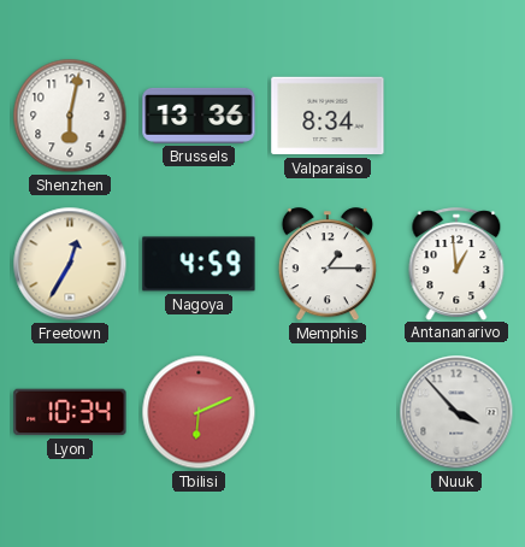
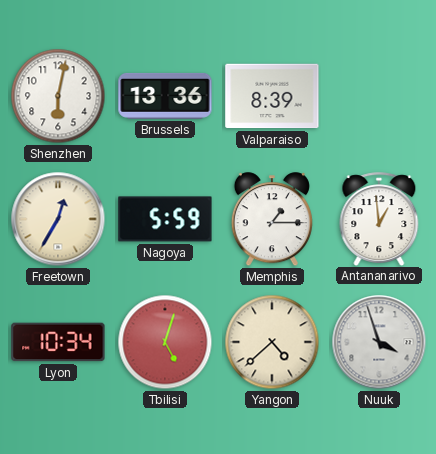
Valparaiso: 8:34 -> 8:39
Nagoya: 4:59 -> 5:59
Tbilisi: 6:11 -> 5:03
Yangon: none -> 4:38
Nuuk: 3:53 -> 3:57
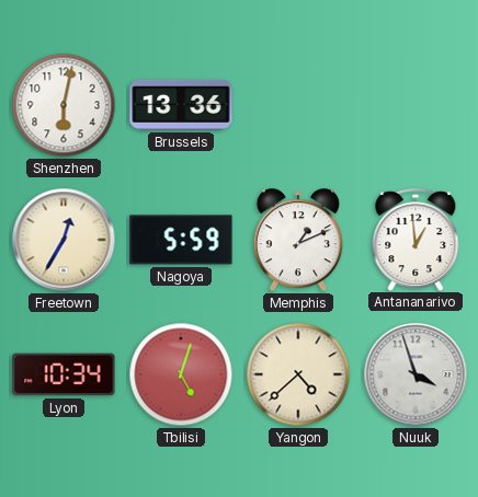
Valparaiso: 8:39 -> none
Memphis: 1:15 -> 1:11
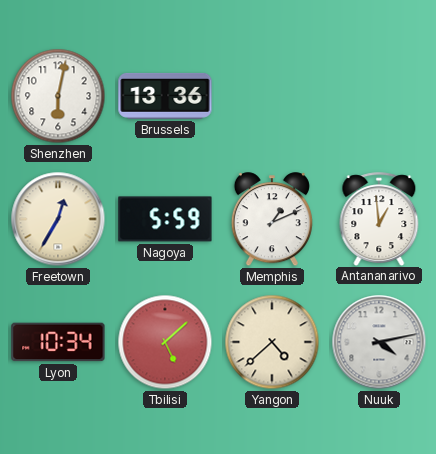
Tbilisi: 5:03 -> 5:08
Nuuk: 3:57 -> 4:13
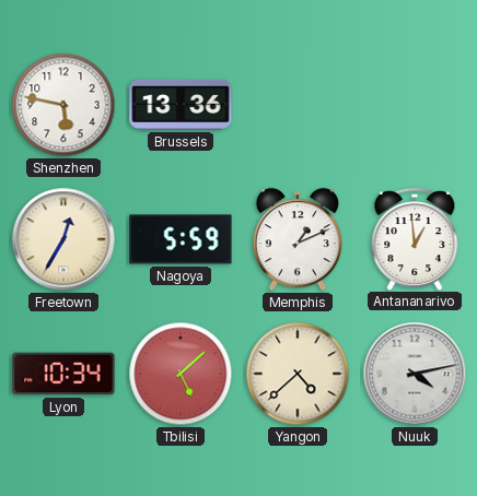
Shenzhen: 6:02 -> 5:47
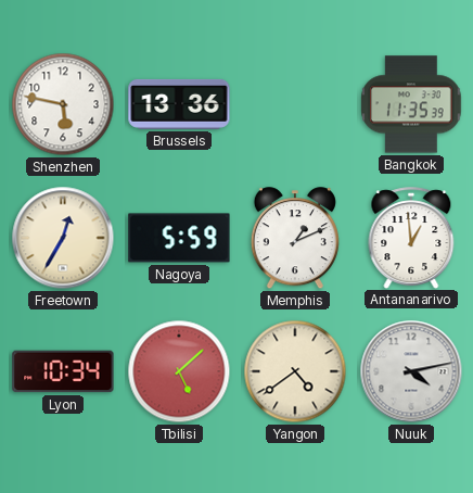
Bangkok: none -> 11:35
Yangon: 4:38 -> 4:39
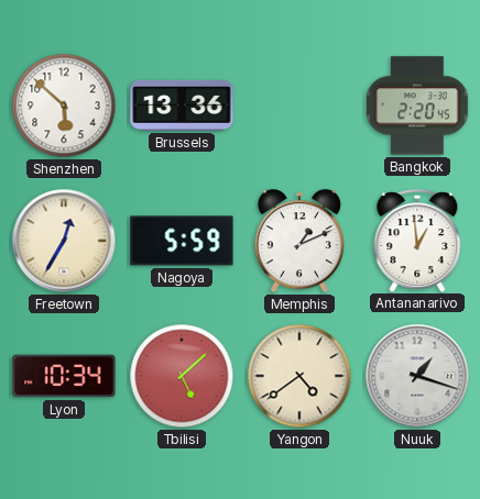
Shenzhen: 5:47 -> 5:52
Bangkok: 11:35 -> 2:20
Nuuk: 4:13 -> 1:18
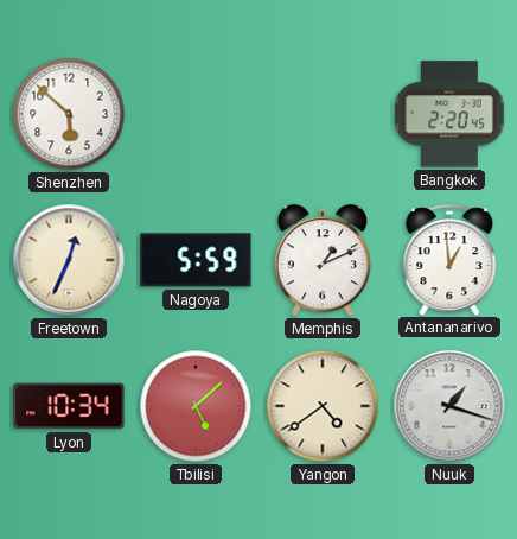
Brussels: 13:36 -> none
Freetown: 12:35 -> 12:34
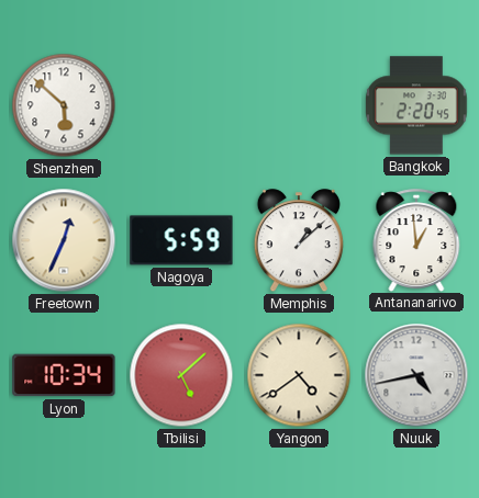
Memphis: 1:11 -> 1:08
Nuuk: 1:18 -> 4:43
